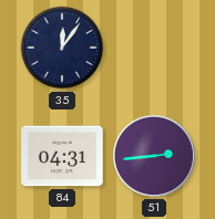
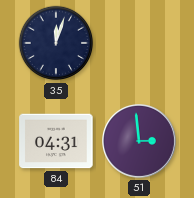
35: 12:06 -> 12:03
51: 2:44 -> 2:59
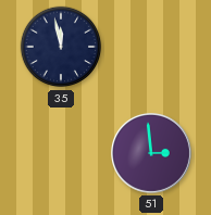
35: 12:03 -> 11:58
84: 04:31 -> none
